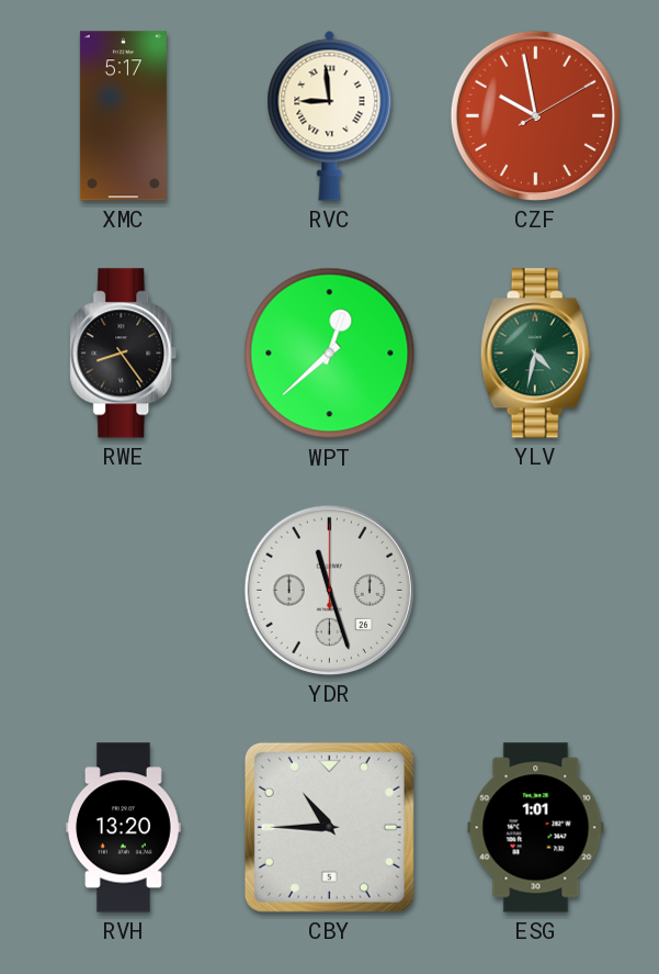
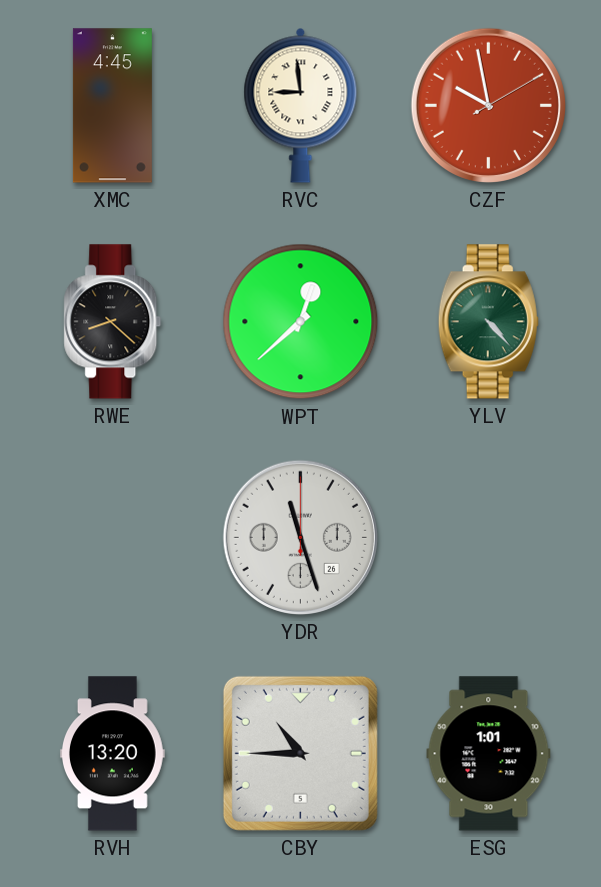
XMC: 5:17 -> 4:45
RWE: 8:24 -> 8:22
YLV: 4:32 -> 4:23
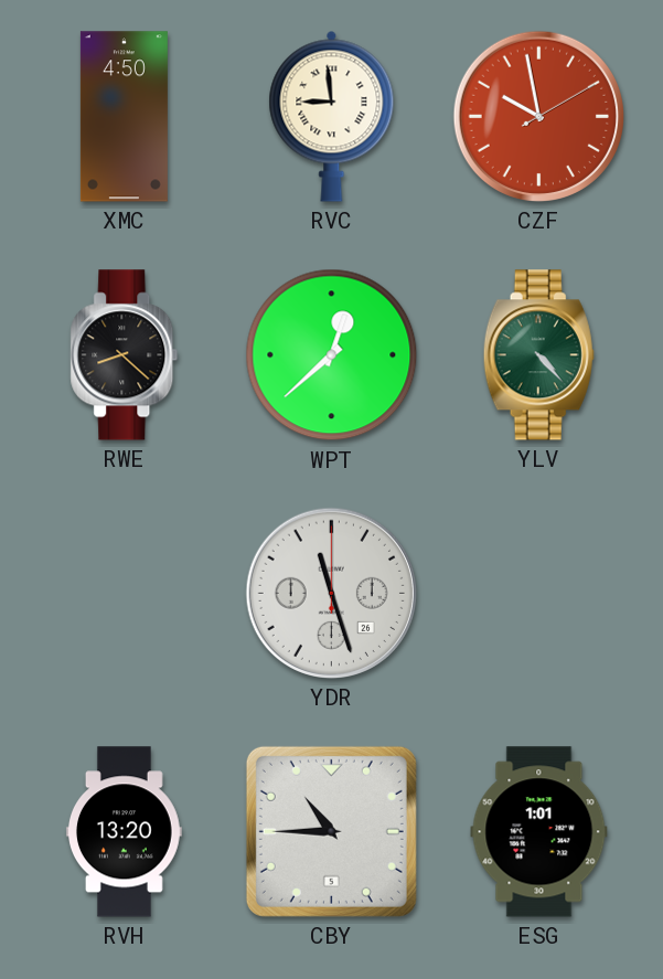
XMC: 4:45 -> 4:50
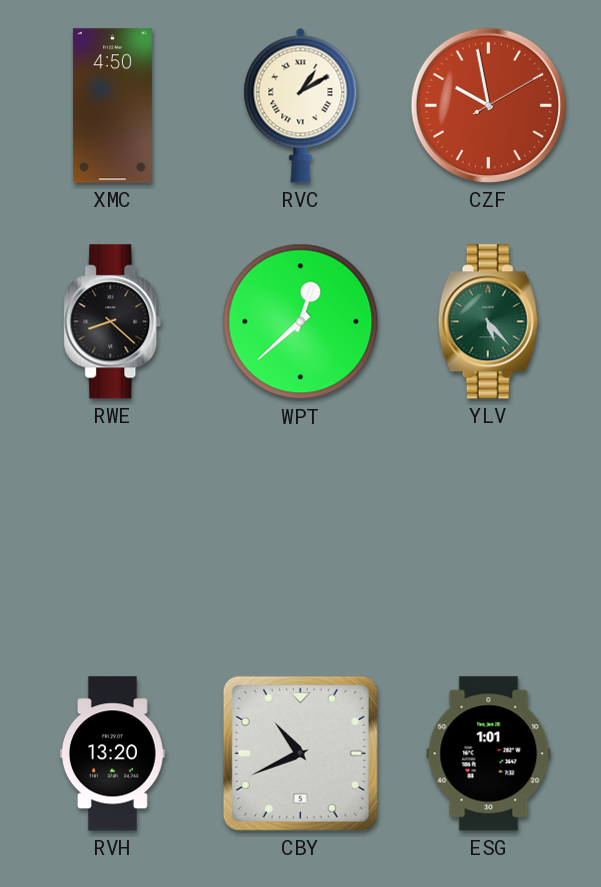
RVC: 8:59 -> 1:10
YLV: 4:23 -> 5:23
YDR: 11:27 -> none
CBY: 10:45 -> 10:41
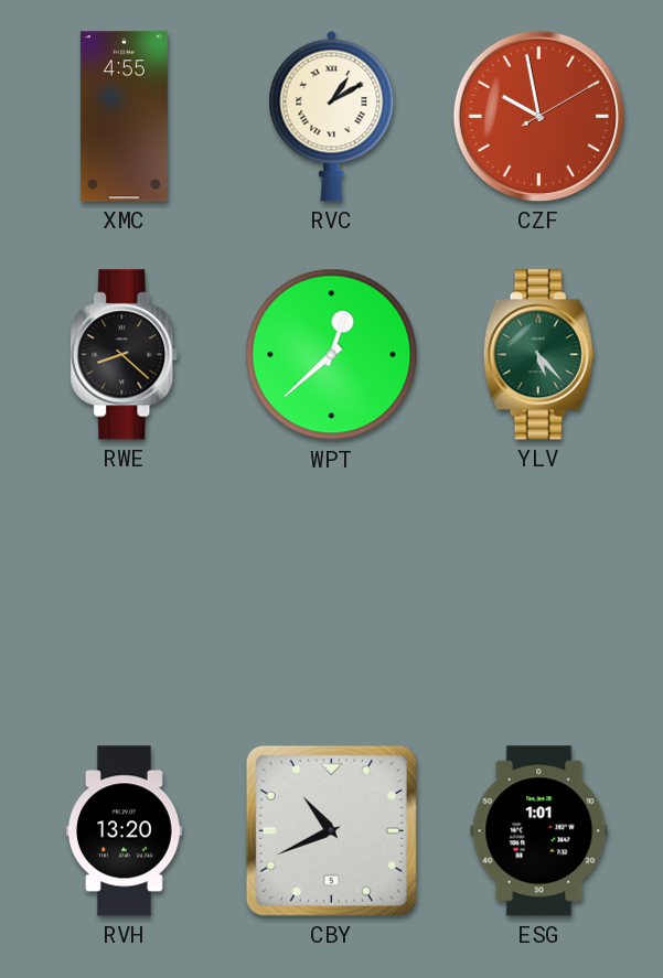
XMC: 4:50 -> 4:55
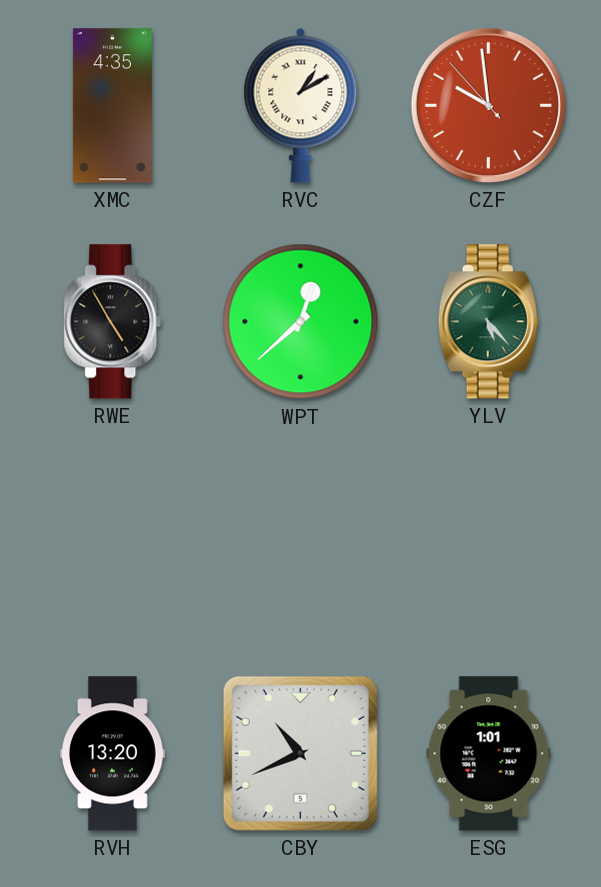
XMC: 4:55 -> 4:35
CZF: 9:58:10 -> 9:58:53
RWE: 8:22 -> 4:55
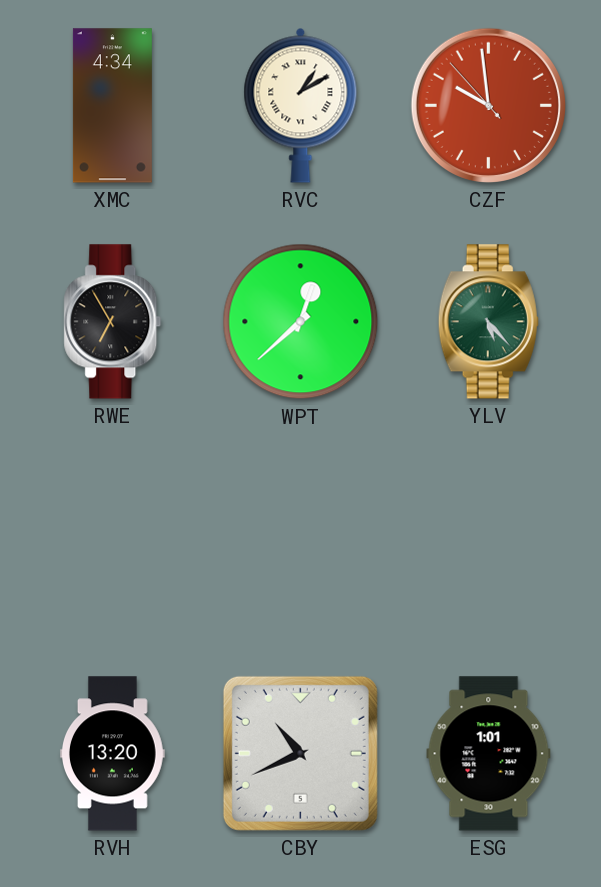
XMC: 4:35 -> 4:34
RWE: 4:55 -> 6:55
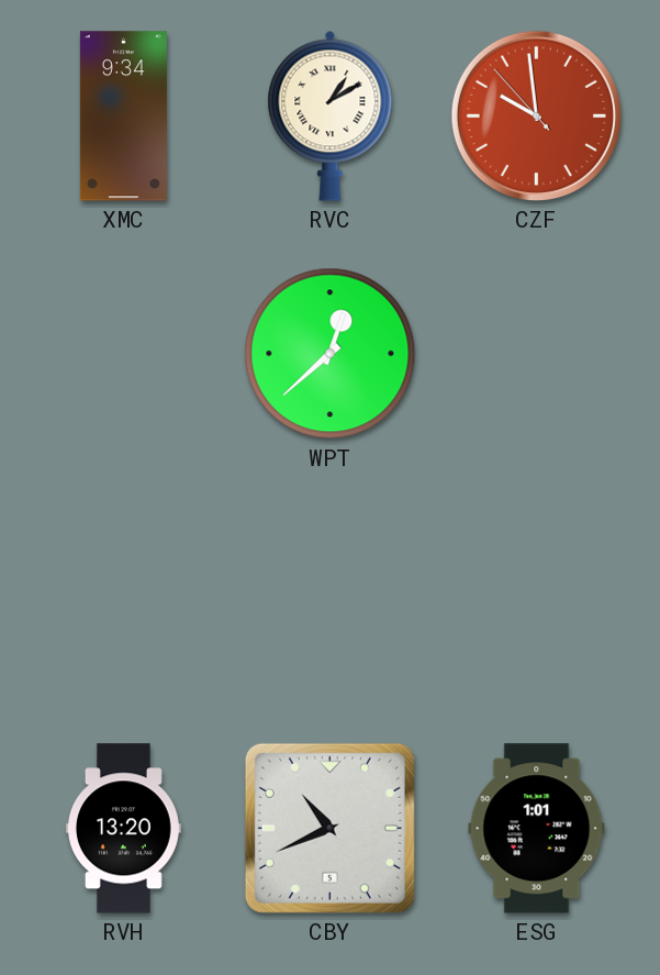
XMC: 4:34 -> 9:34
RWE: 6:55 -> none
YLV: 5:23 -> none
